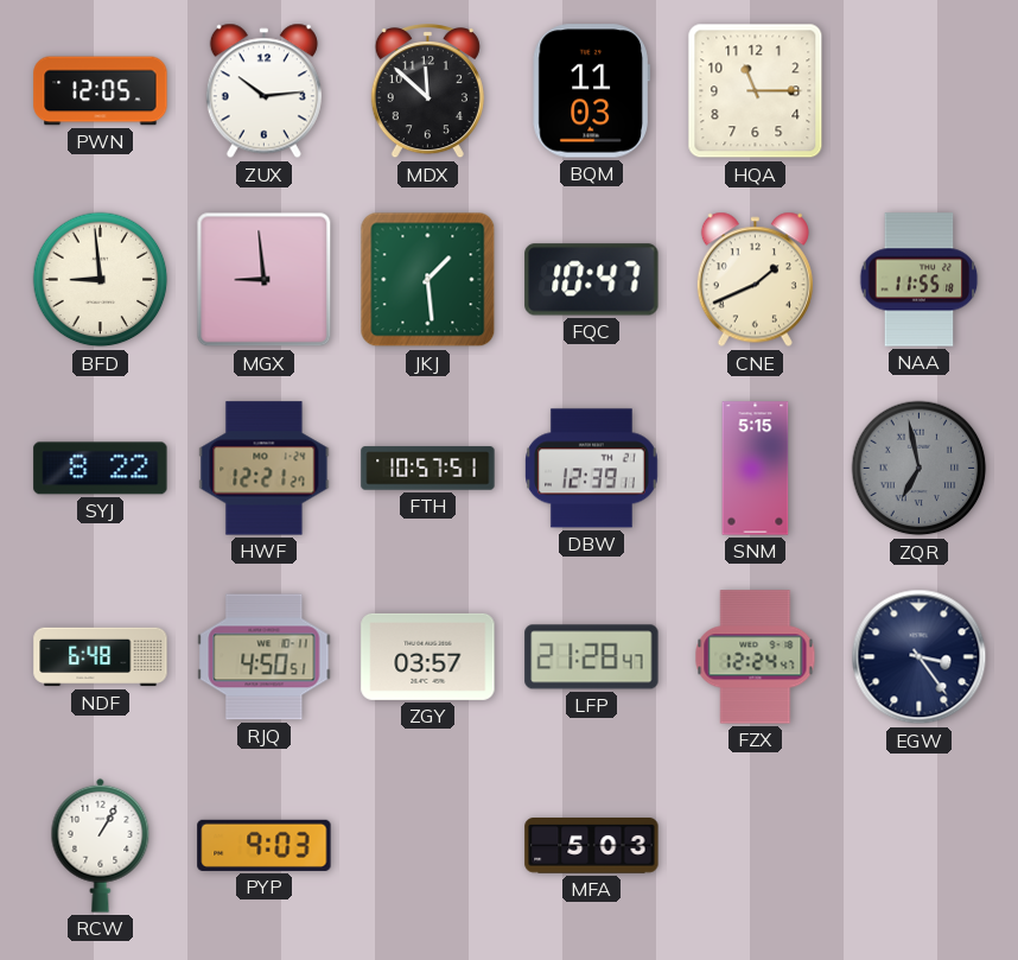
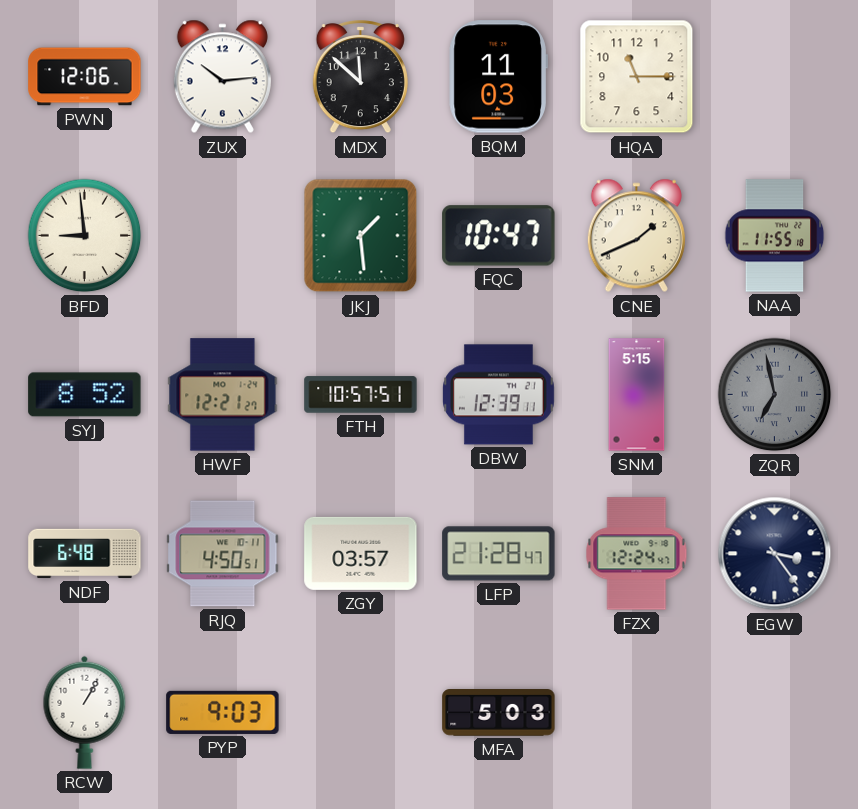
PWN: 12:05 -> 12:06
MGX: 8:59 -> none
SYJ: 8:22 -> 8:52
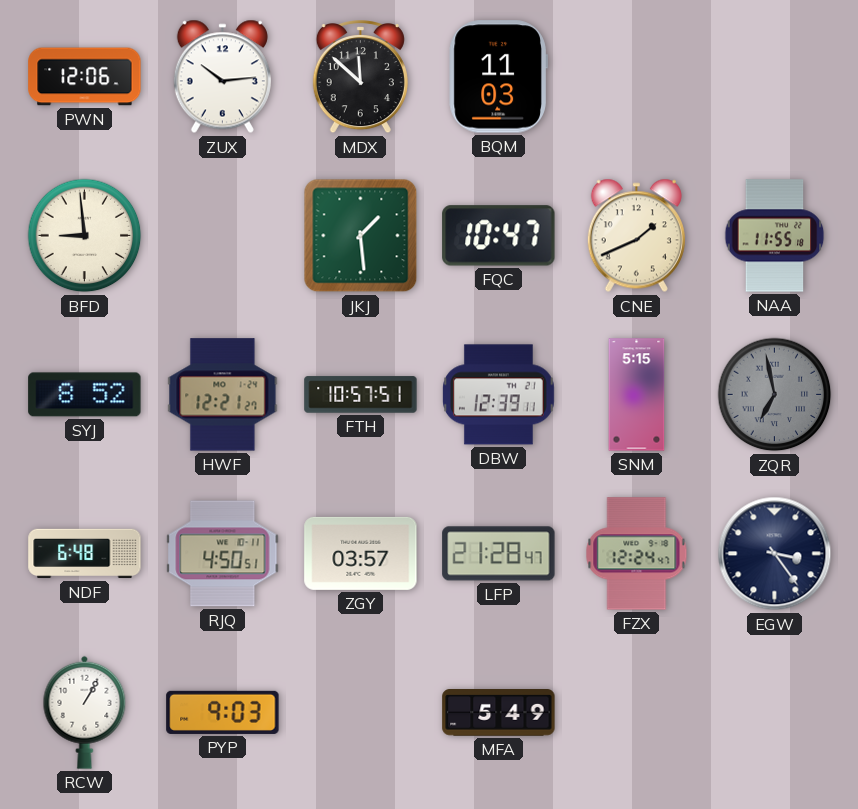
HQA: 11:15 -> none
MFA: 5:03 -> 5:49
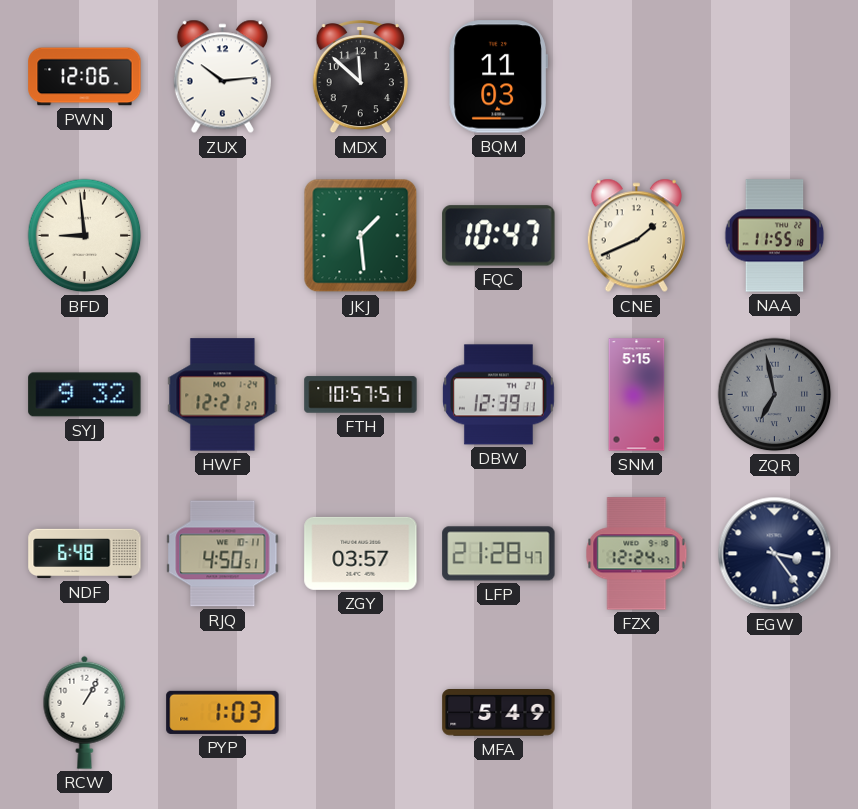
SYJ: 8:52 -> 9:32
PYP: 9:03 -> 1:03
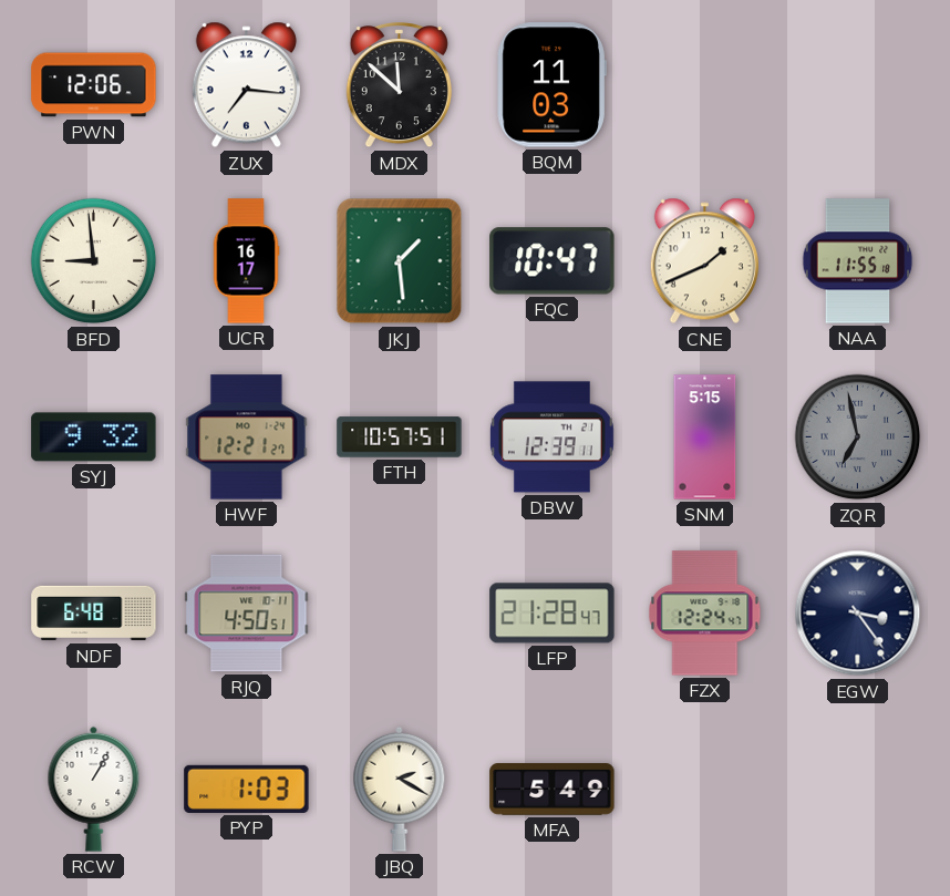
ZUX: 10:14 -> 7:16
UCR: none -> 16:17
ZGY: 03:57 -> none
JBQ: none -> 2:20
